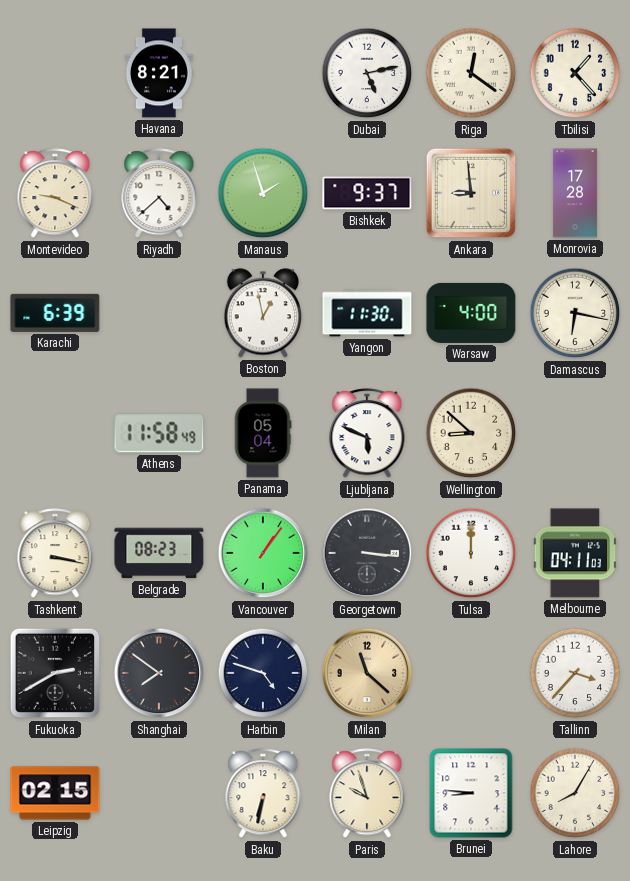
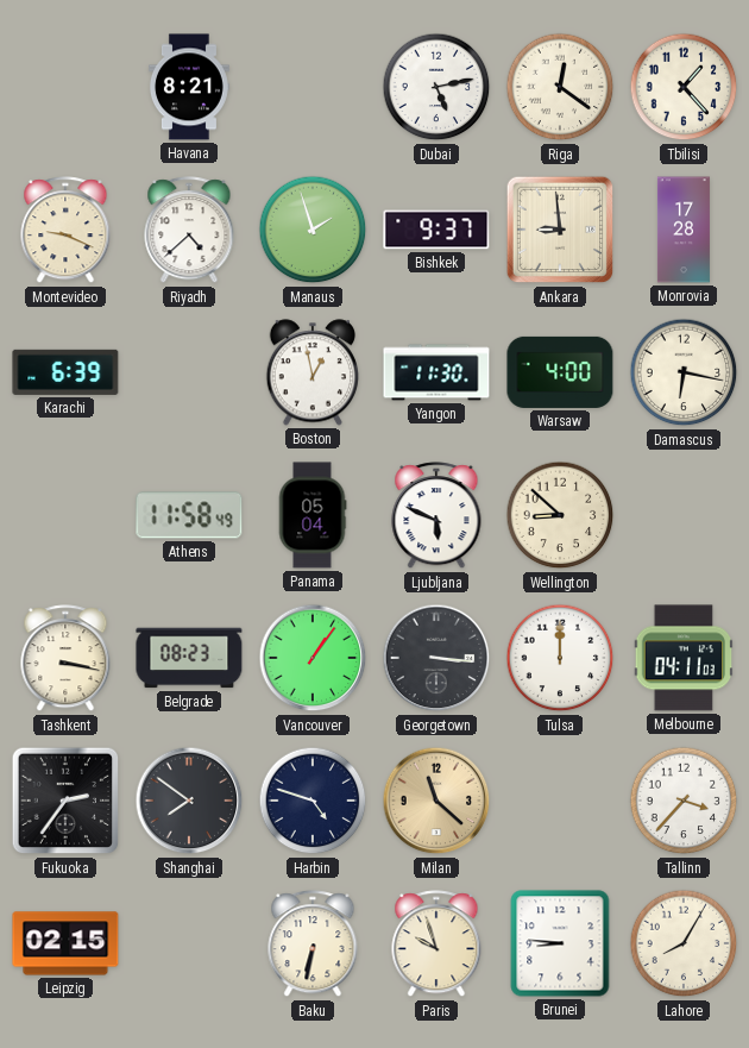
Fukuoka: 2:40 -> 2:36
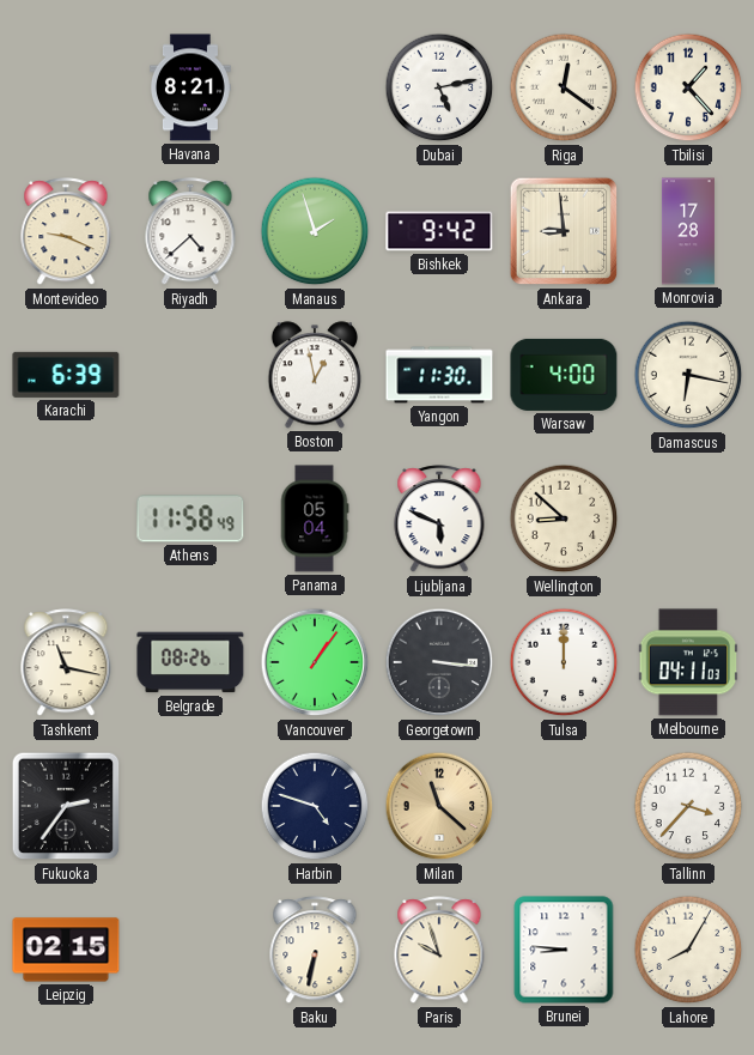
Bishkek: 9:37 -> 9:42
Tashkent: 3:17 -> 11:17
Belgrade: 08:23 -> 08:26
Shanghai: 7:51 -> none
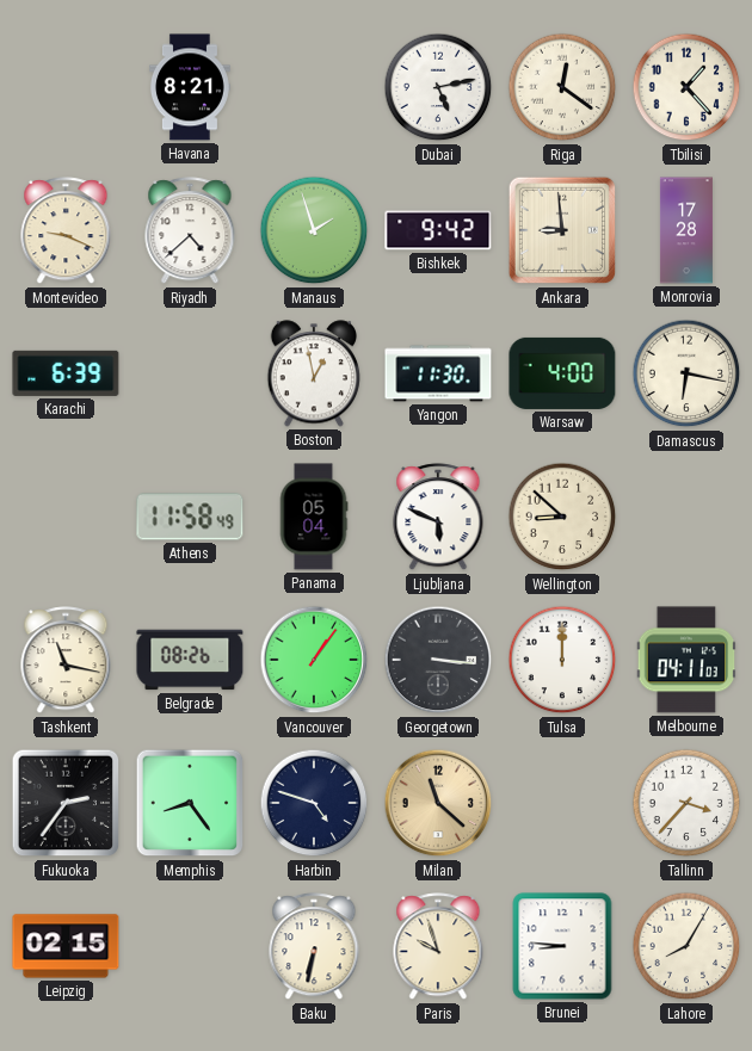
Memphis: none -> 8:24
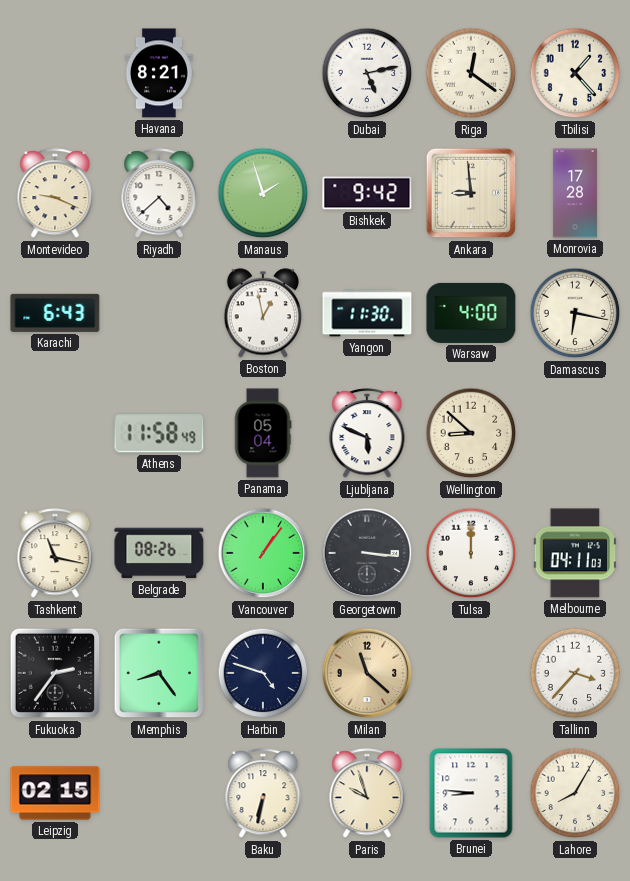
Karachi: 6:39 -> 6:43
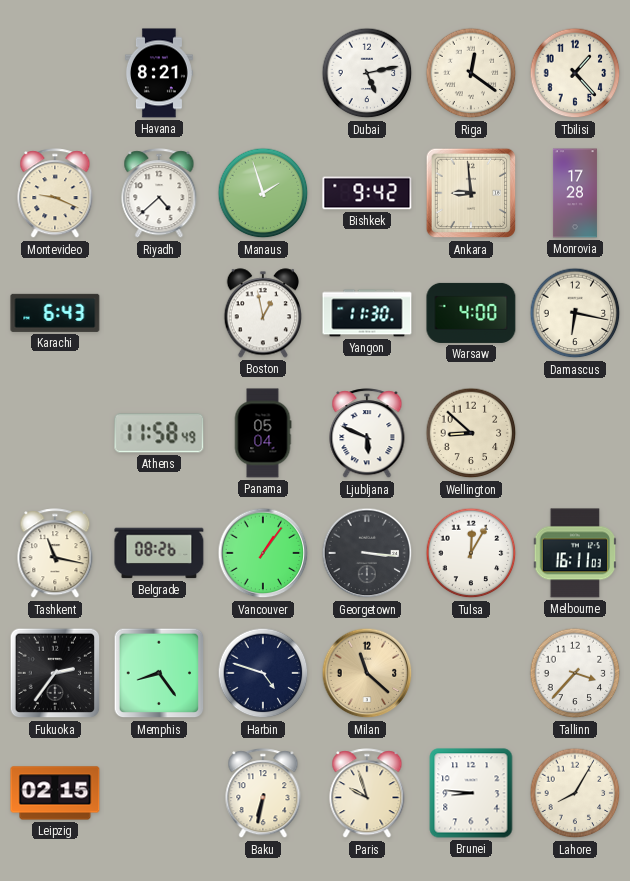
Tulsa: 12:00 -> 12:05
Melbourne: 04:11 -> 16:11
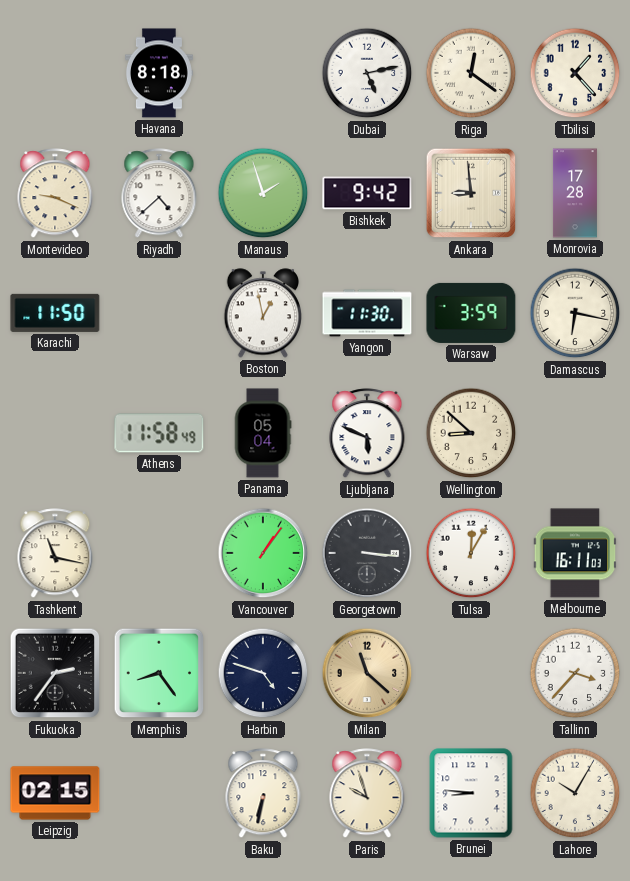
Havana: 8:21 -> 8:18
Karachi: 6:43 -> 11:50
Warsaw: 4:00 -> 3:59
Belgrade: 08:26 -> none
Lahore: 8:05 -> 10:05
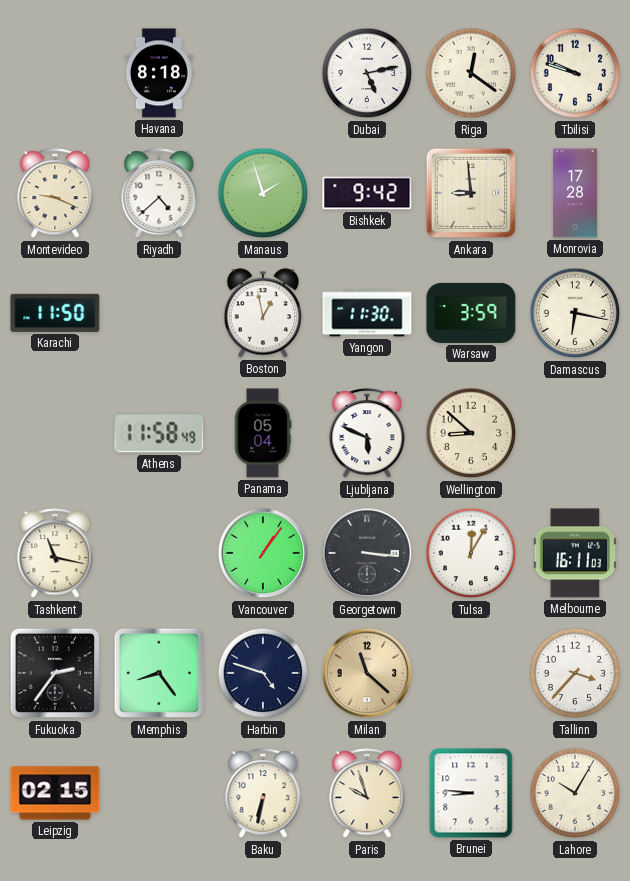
Tbilisi: 1:23 -> 9:48
